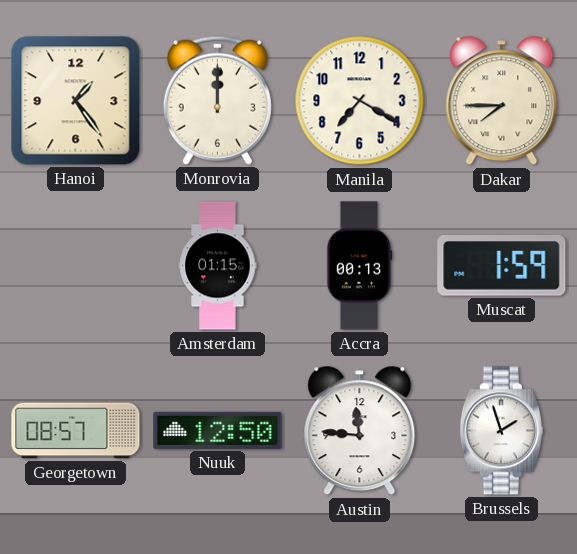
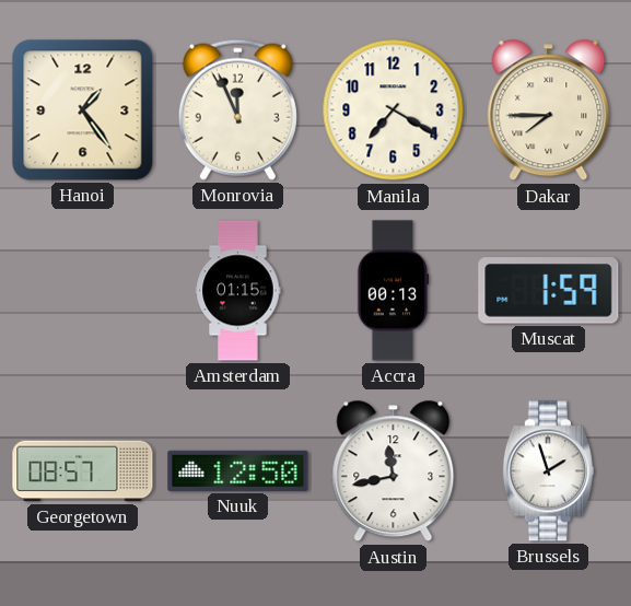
Monrovia: 12:00 -> 11:56
Austin: 11:46 -> 11:43
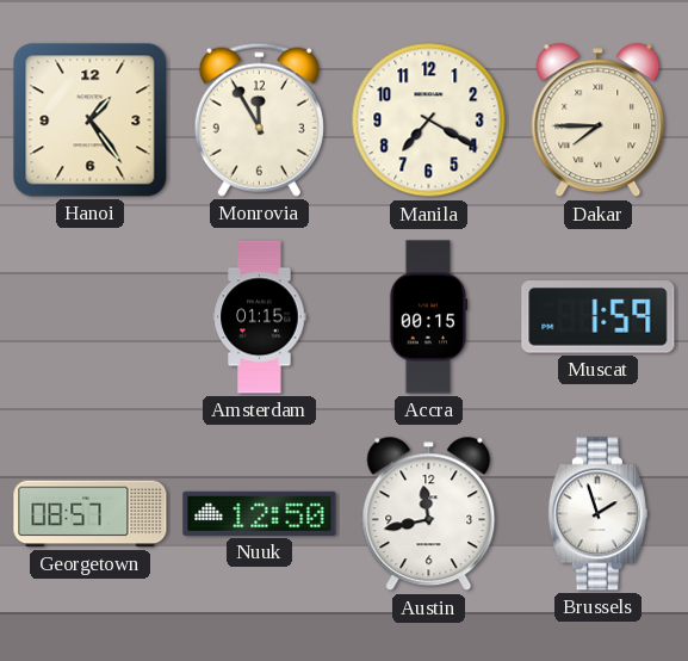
Monrovia: 11:56 -> 11:55
Accra: 00:13 -> 00:15
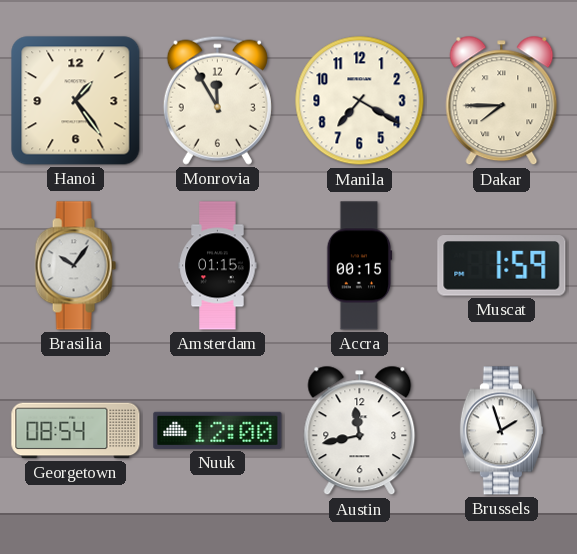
Brasilia: none -> 10:06
Georgetown: 08:57 -> 08:54
Nuuk: 12:50 -> 12:00
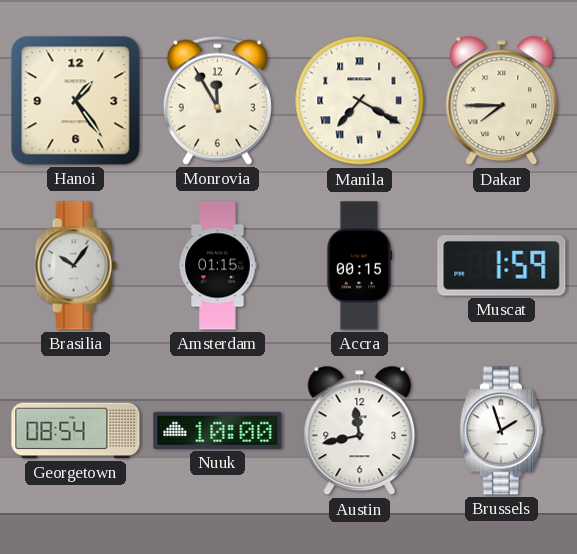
Manila numerals: Arabic -> Roman
Nuuk: 12:00 -> 10:00
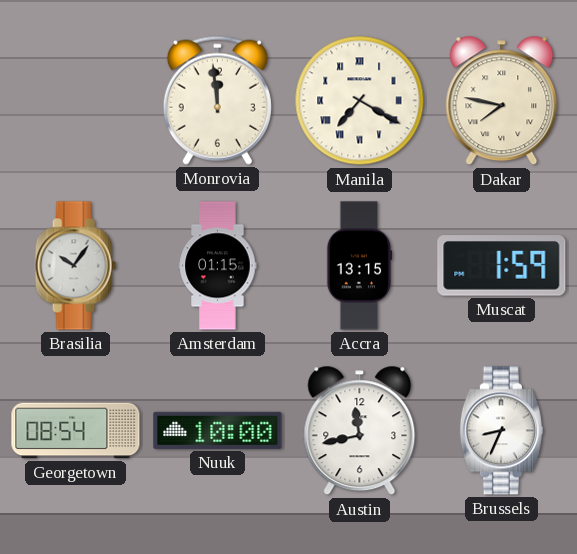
Hanoi: 1:24 -> none
Monrovia: 11:55 -> 11:59
Dakar: 7:45 -> 7:47
Accra: 00:15 -> 13:15
Brussels: 1:57 -> 8:34
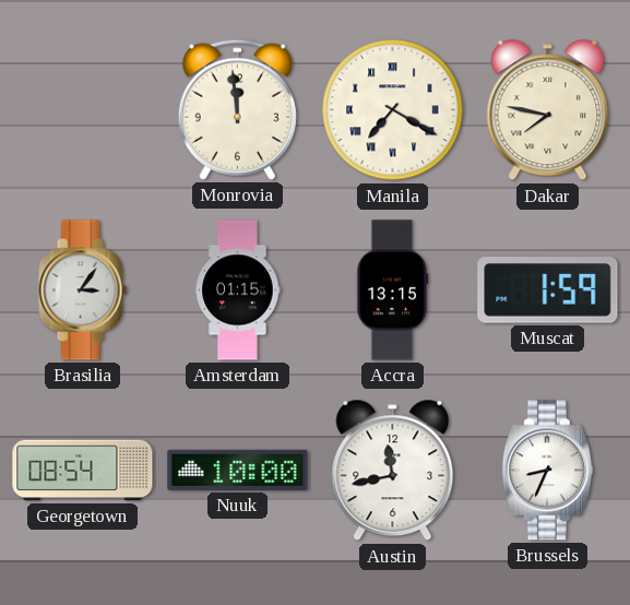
Brasilia: 10:06 -> 3:06
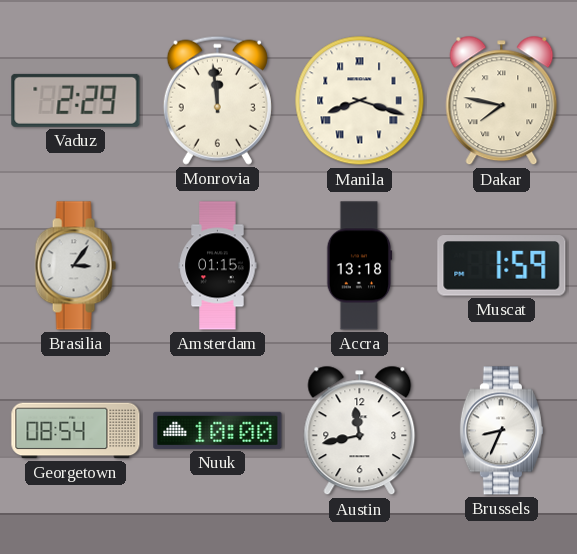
Vaduz: none -> 2:29
Manila: 7:20 -> 8:18
Accra: 13:15 -> 13:18
